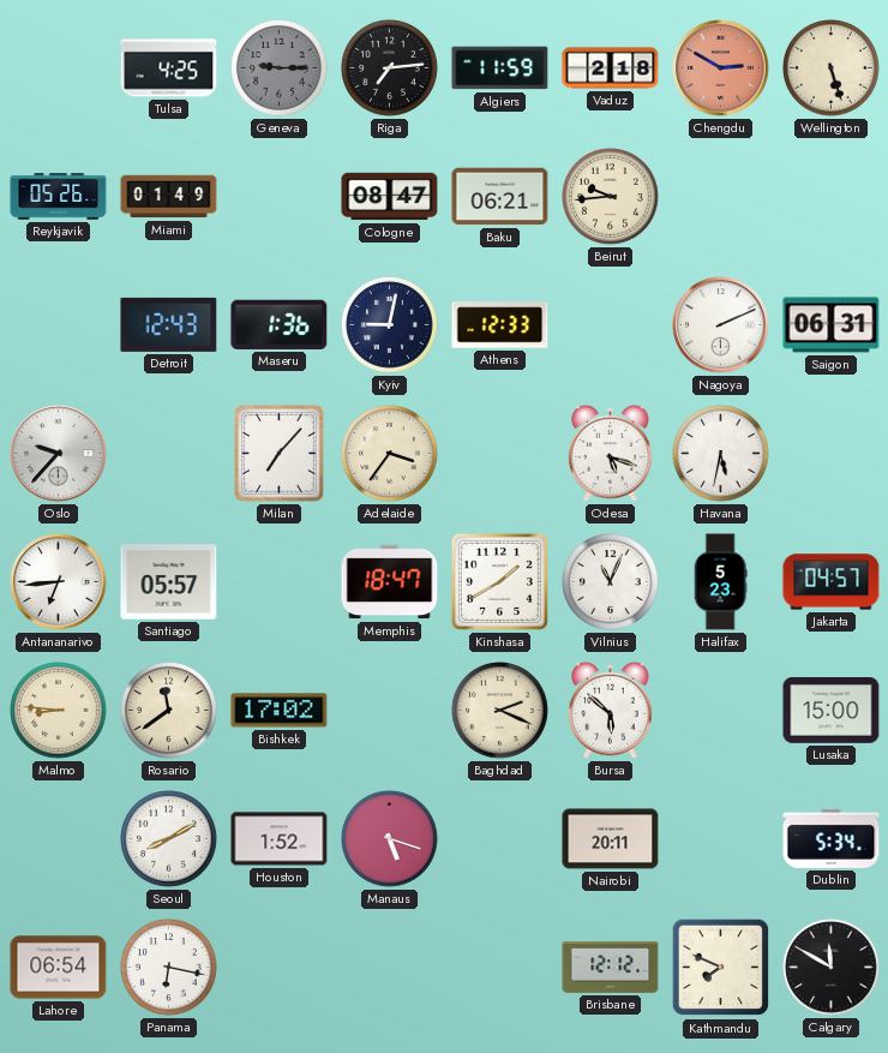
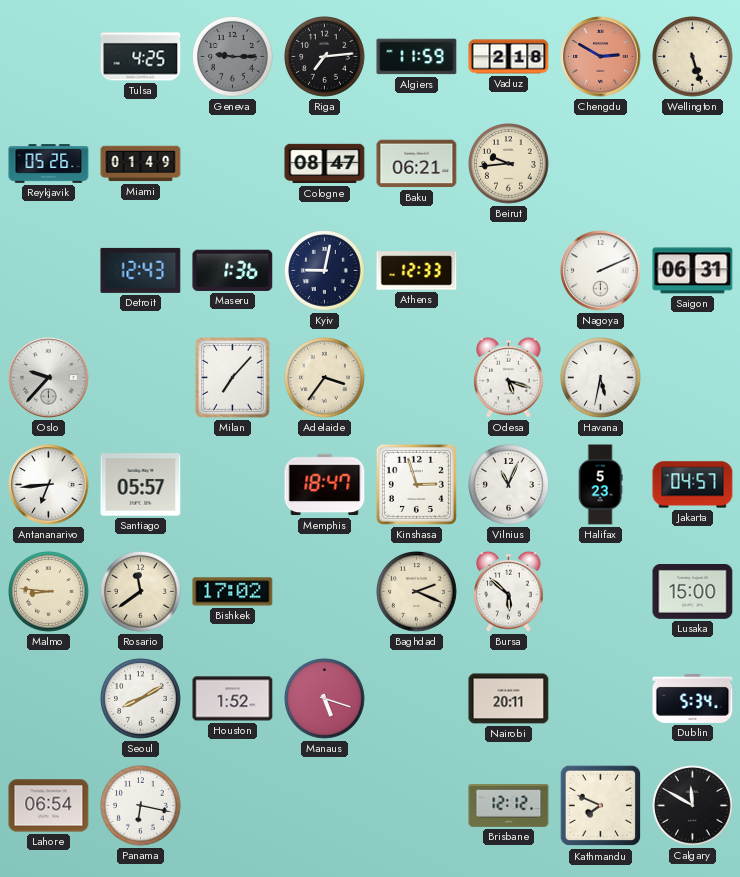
Kinshasa: 1:40 -> 2:57
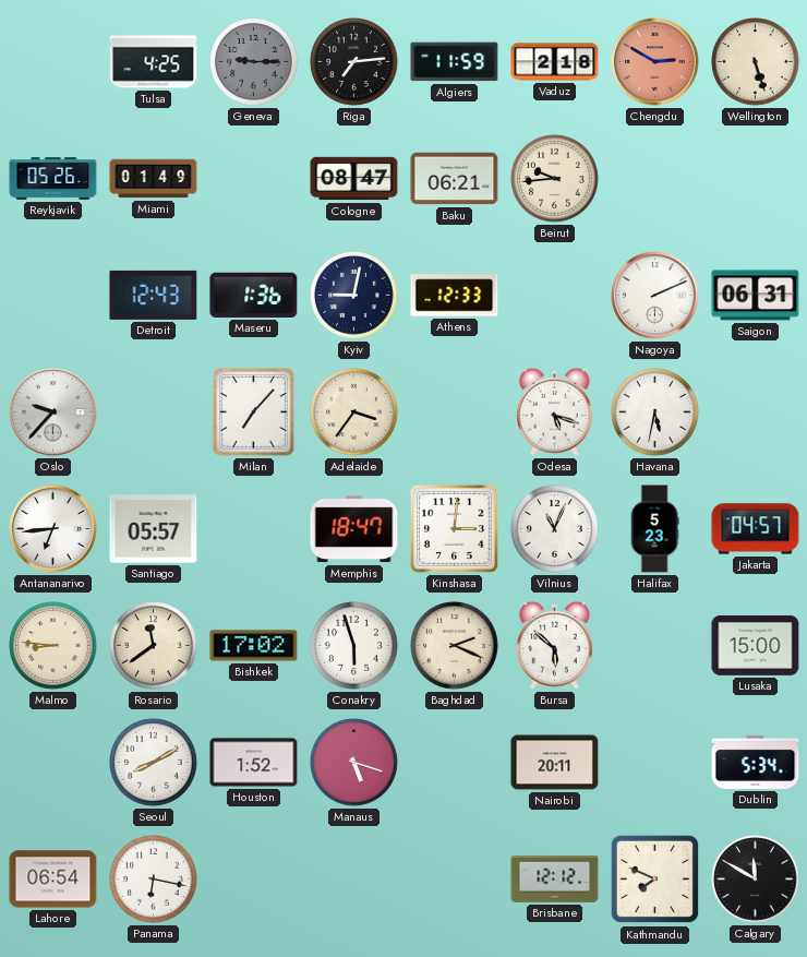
Kinshasa: 2:57 -> 3:01
Conakry: none -> 5:57
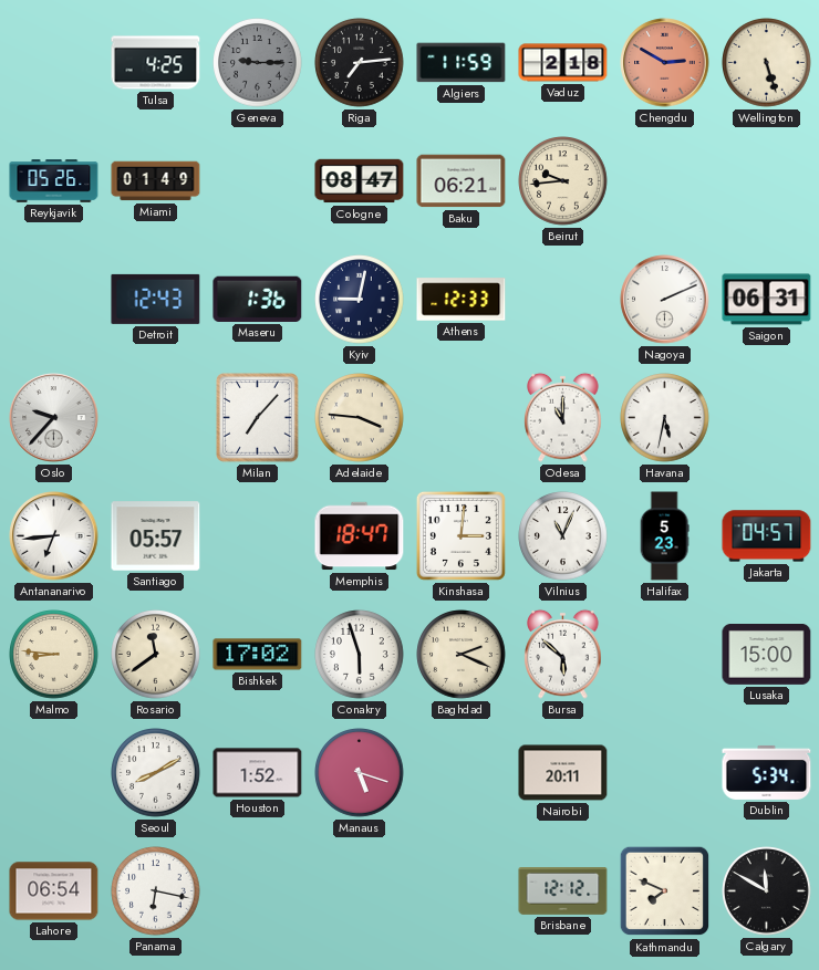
Adelaide: 3:36 -> 3:46
Odesa: 5:18 -> 11:00
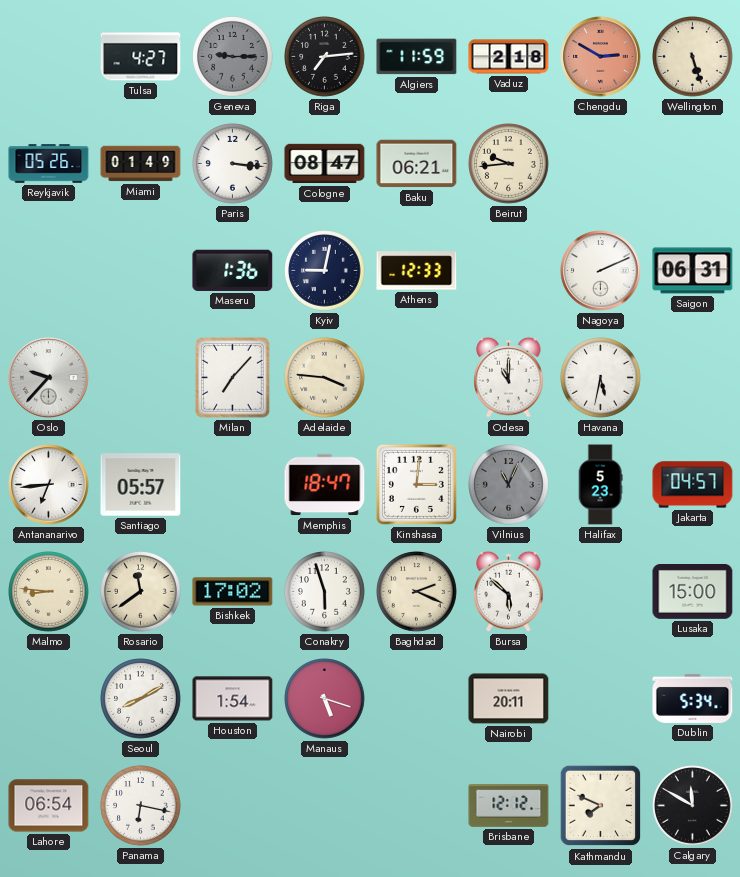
Tulsa: 4:25 -> 4:27
Paris: none -> 3:16
Detroit: 12:43 -> none
Vilnius dial: white -> grey
Houston: 1:52 -> 1:54
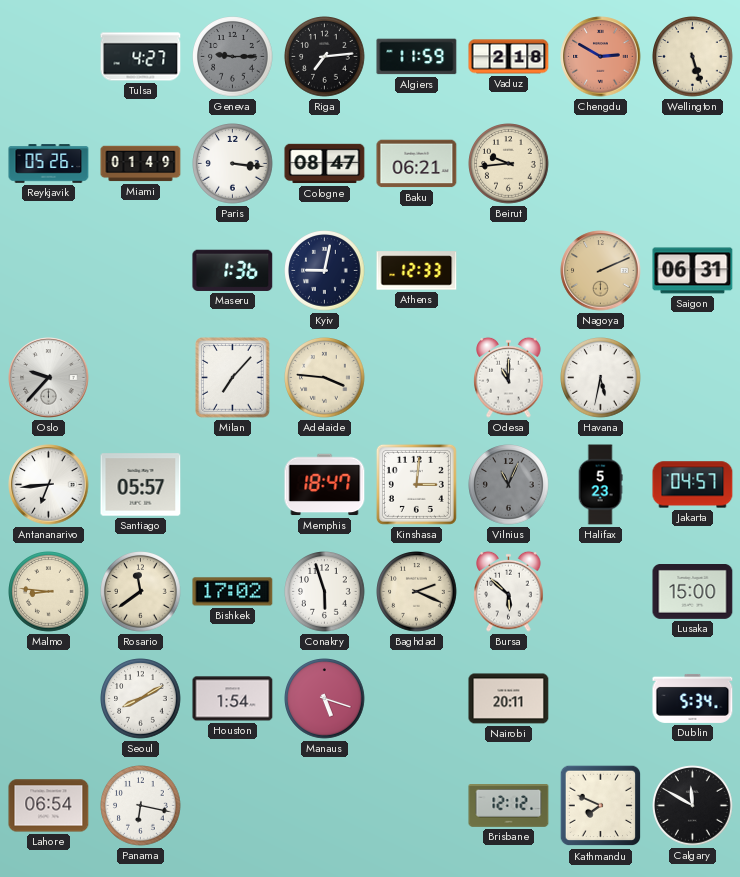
Nagoya dial: white -> champagne
